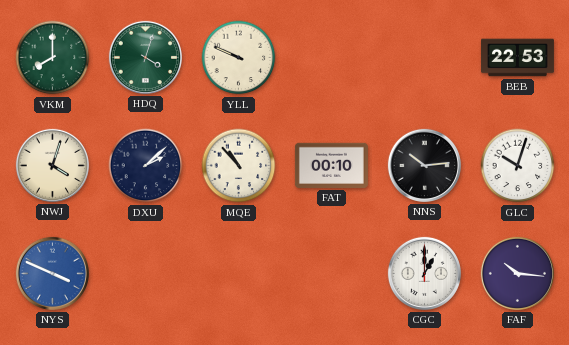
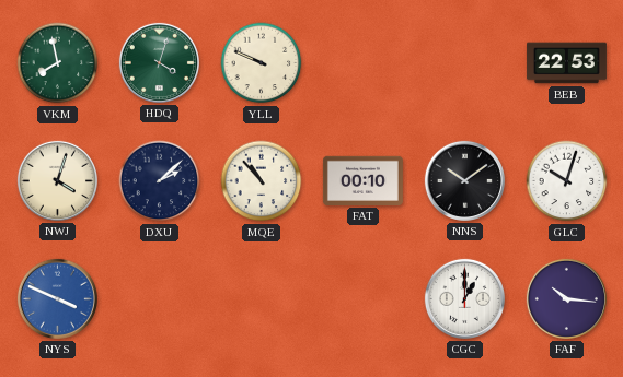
VKM: 8:00 -> 7:58
NNS: 10:14 -> 10:09
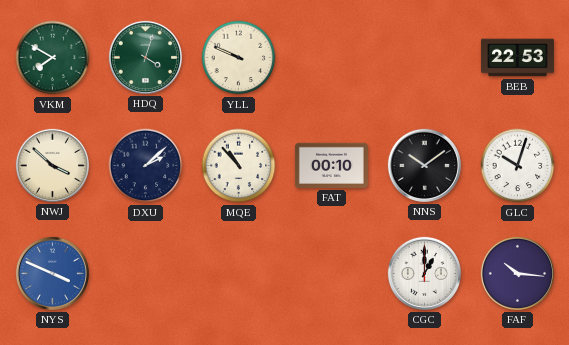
VKM: 7:58 -> 7:50
NWJ: 4:03 -> 3:52
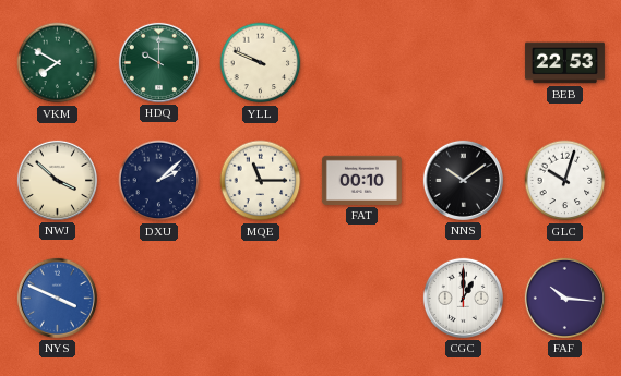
HDQ: 4:03 -> 10:00
MQE: 10:53 -> 11:15
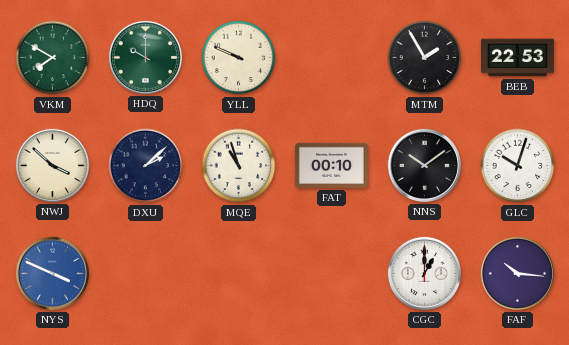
MTM: none -> 1:55
MQE: 11:15 -> 10:57
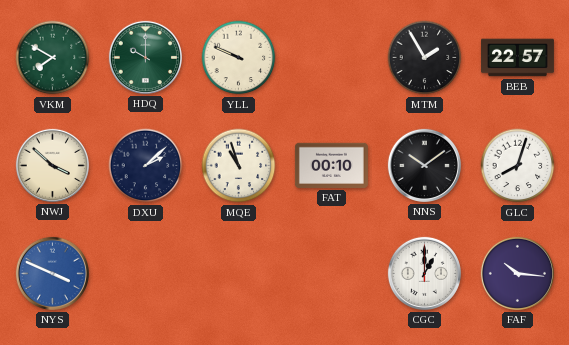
BEB: 22:53 -> 22:57
GLC: 10:03 -> 8:03
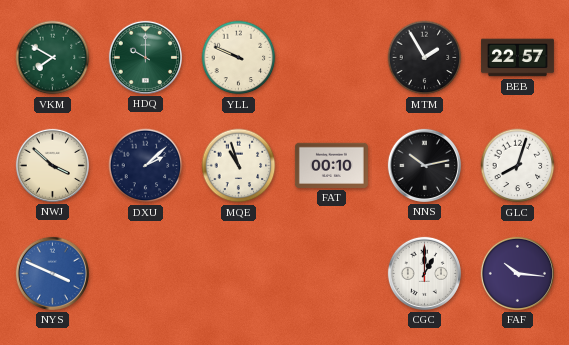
NNS: 10:09 -> 10:13
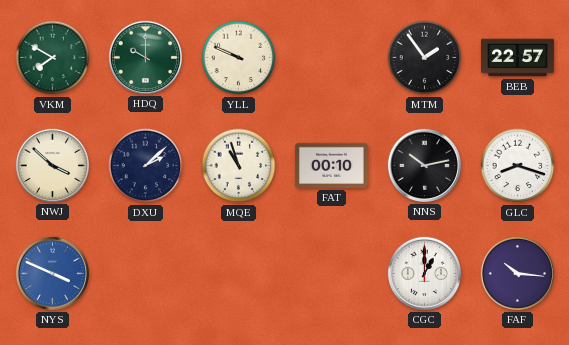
MTM: 1:55 -> 1:54
GLC: 8:03 -> 8:18
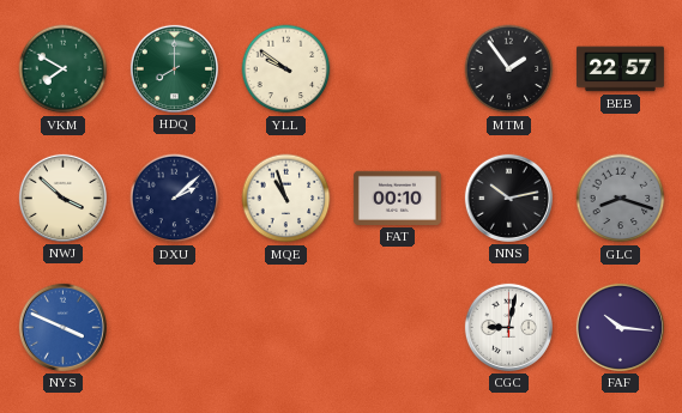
HDQ: 10:00 -> 8:00
YLL: 9:49 -> 9:51
GLC dial: white -> grey
CGC: 1:00 -> 9:02
